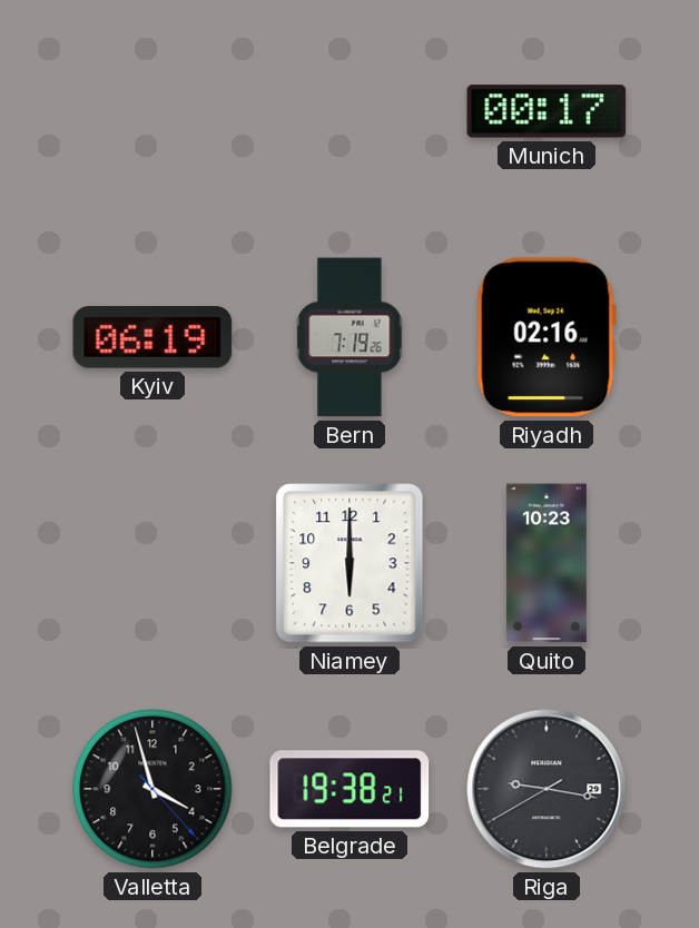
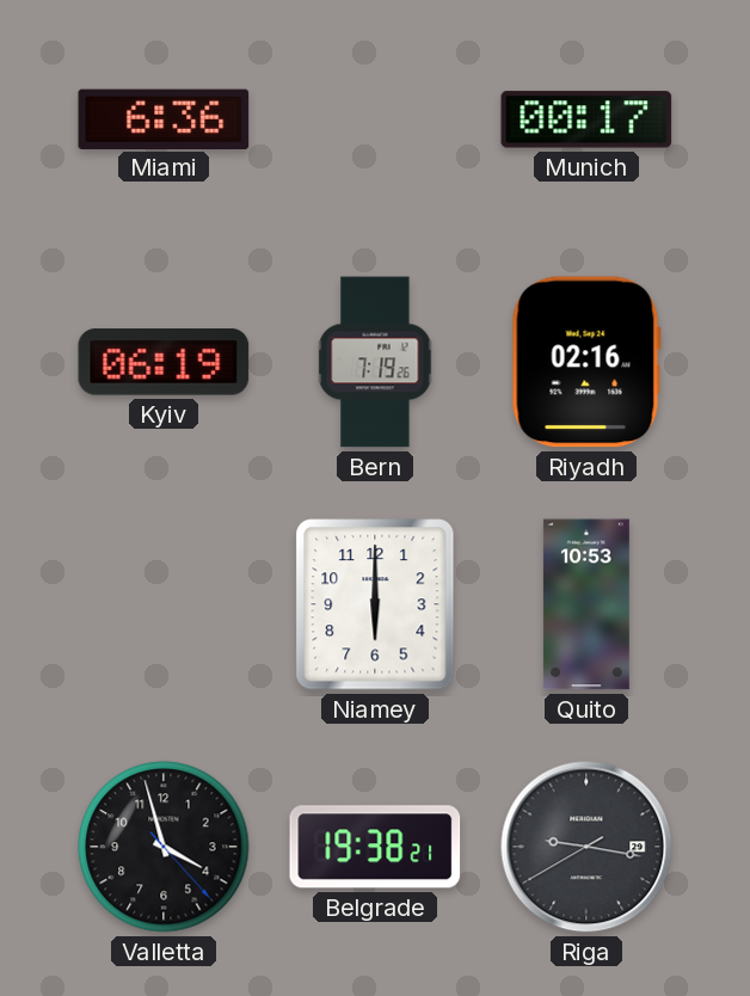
Miami: none -> 6:36
Quito: 10:23 -> 10:53
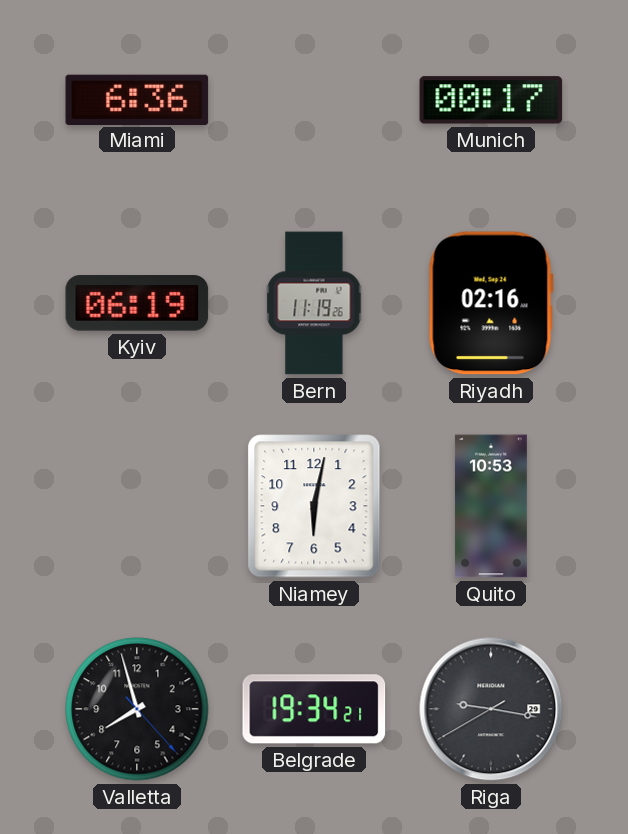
Bern: 7:19 -> 11:19
Niamey: 6:00 -> 6:02
Valletta: 3:57 -> 7:57
Belgrade: 19:38 -> 19:34
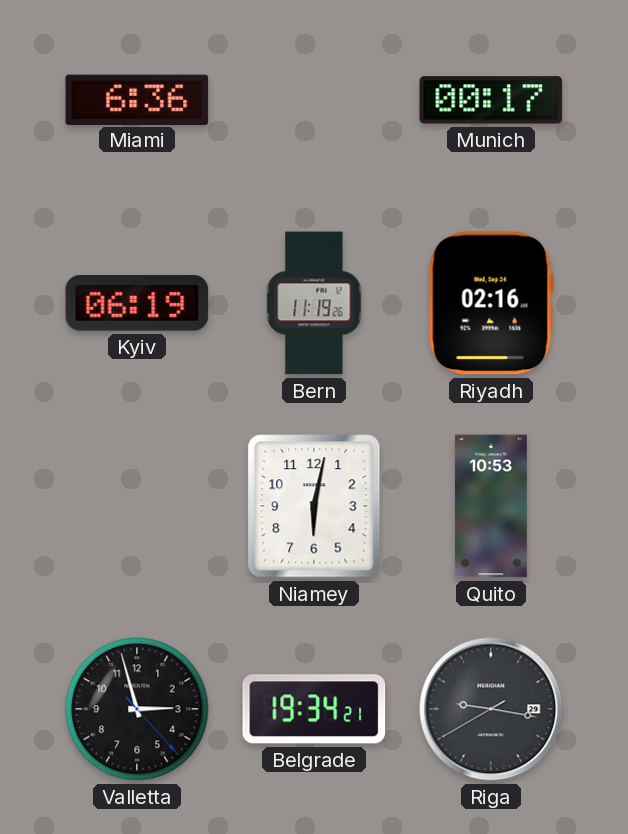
Valletta: 7:57 -> 2:57
